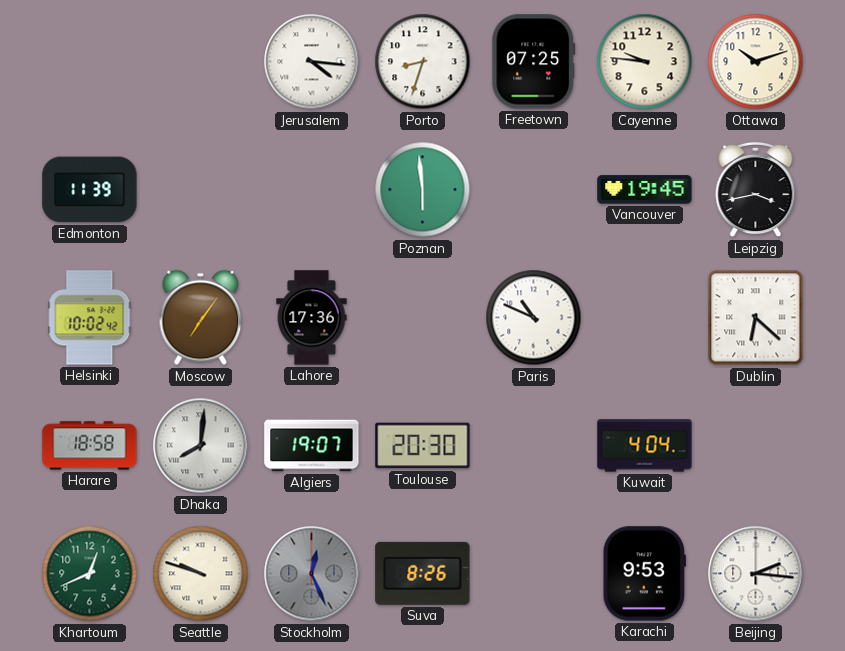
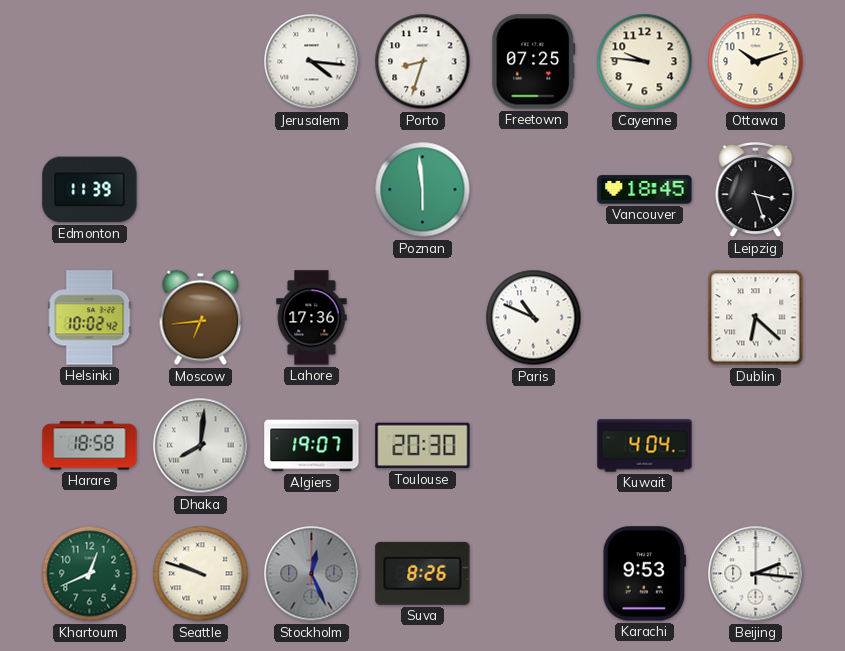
Vancouver: 19:45 -> 18:45
Leipzig: 3:43 -> 3:27
Moscow: 7:06 -> 6:44
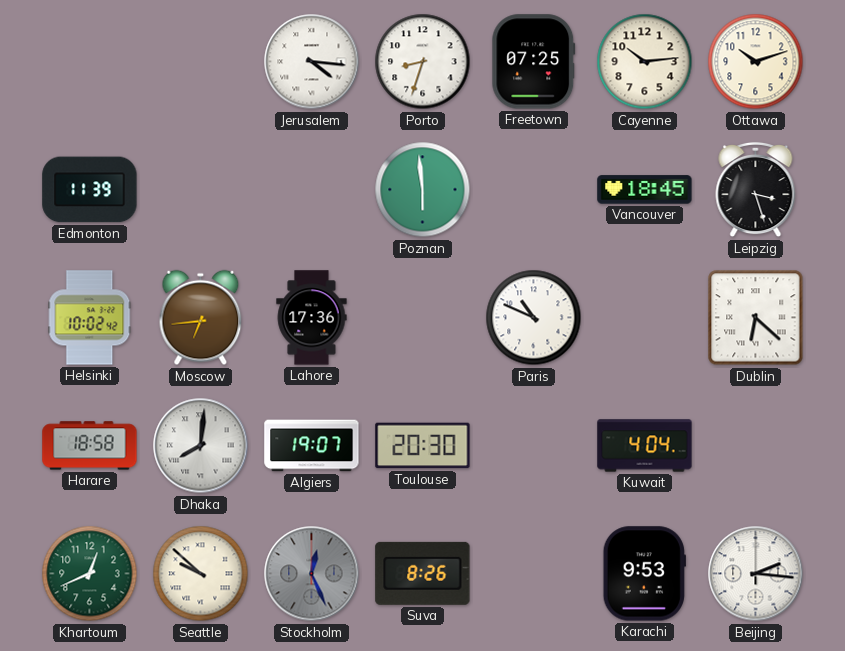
Cayenne: 9:46 -> 10:14
Seattle: 9:48 -> 9:52
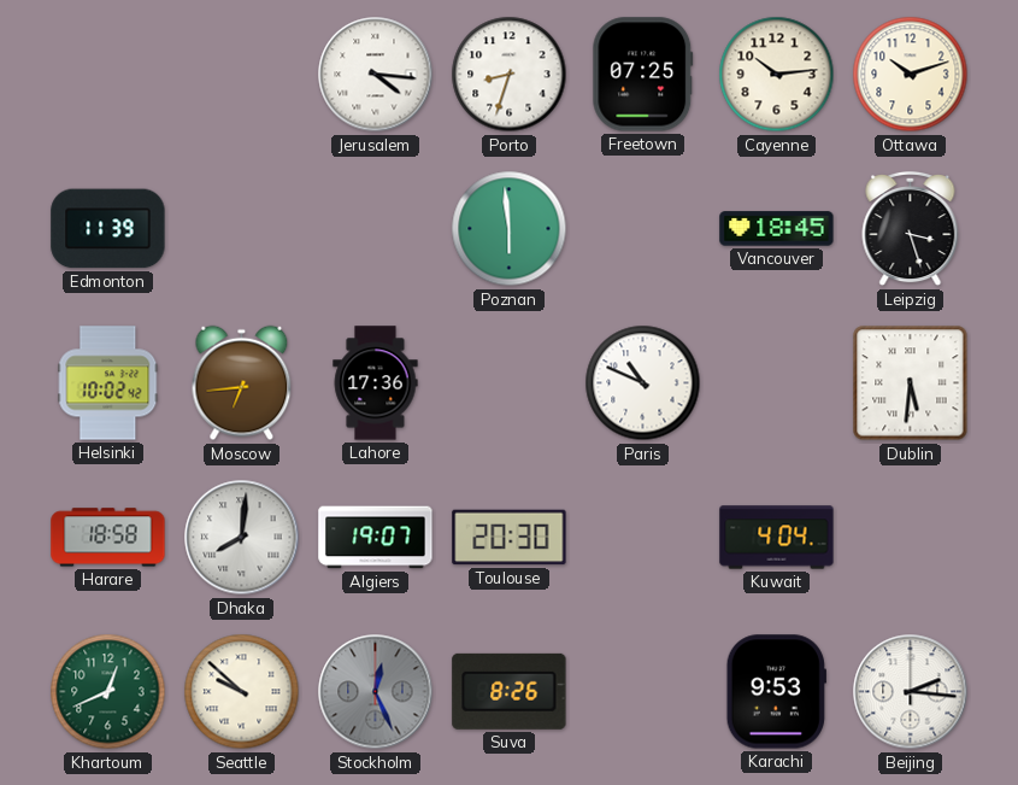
Dublin: 6:22 -> 5:31
